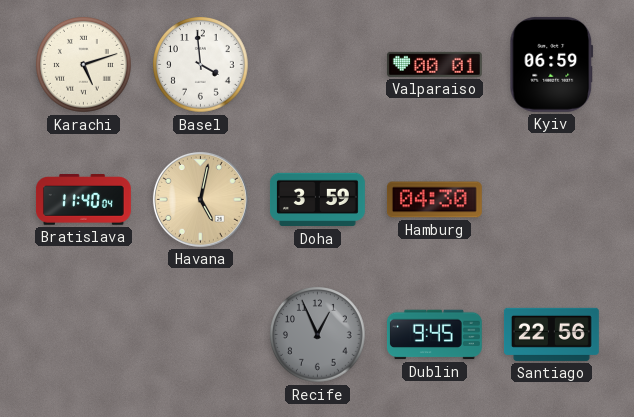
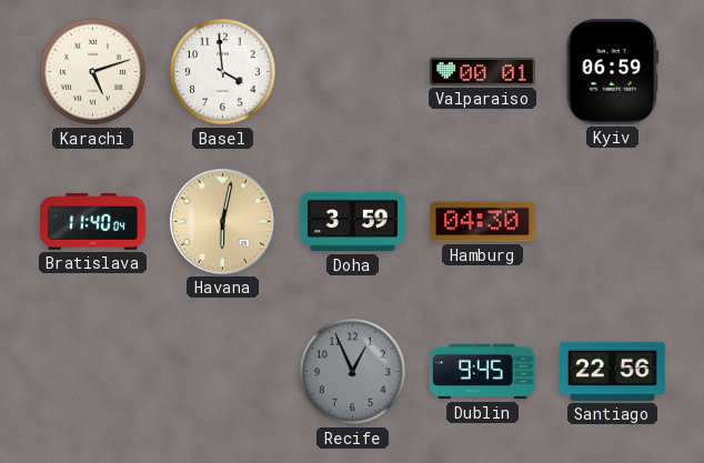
Havana: 5:02 -> 6:02
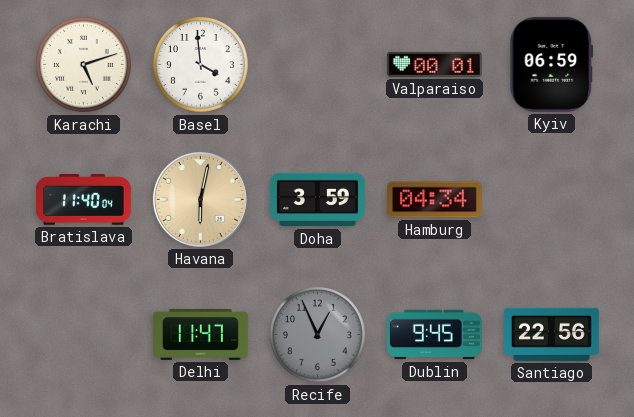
Hamburg: 04:30 -> 04:34
Delhi: none -> 11:47
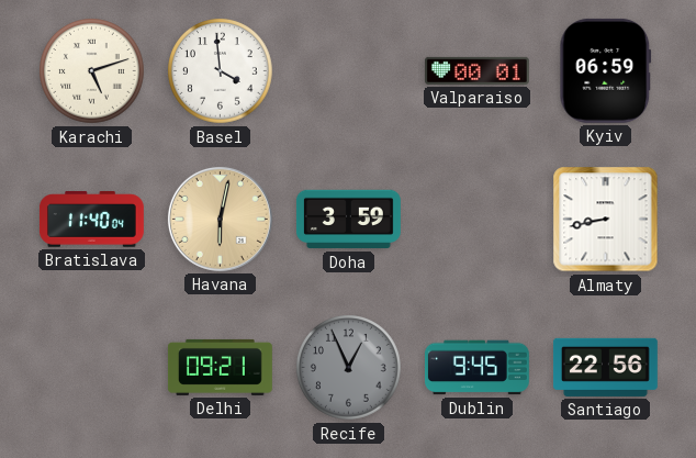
Hamburg: 04:34 -> none
Almaty: none -> 8:43
Delhi: 11:47 -> 09:21
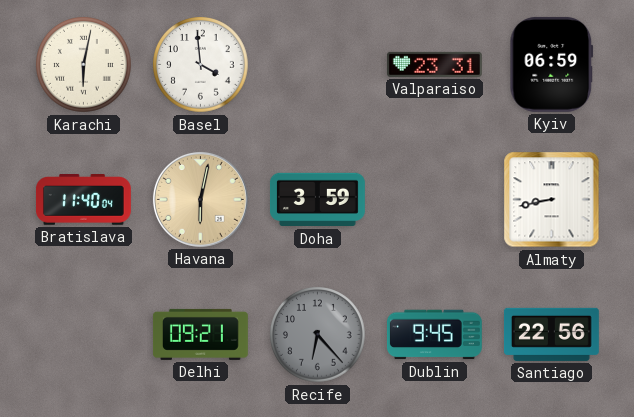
Karachi: 5:12 -> 6:02
Valparaiso: 00:01 -> 23:31
Recife: 12:56 -> 6:23
